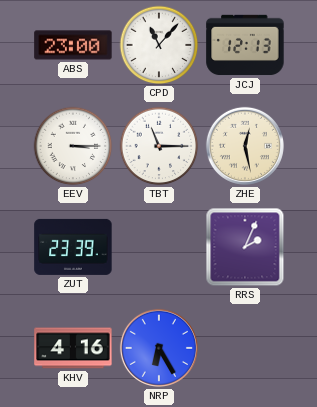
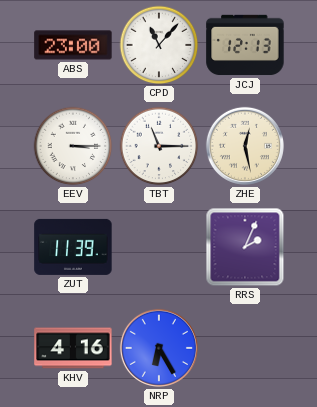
ZUT: 23:39 -> 11:39
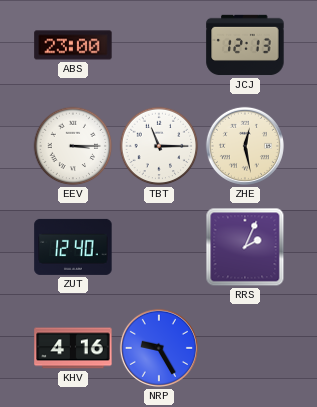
CPD: 11:07 -> none
ZUT: 11:39 -> 12:40
NRP: 6:25 -> 9:25
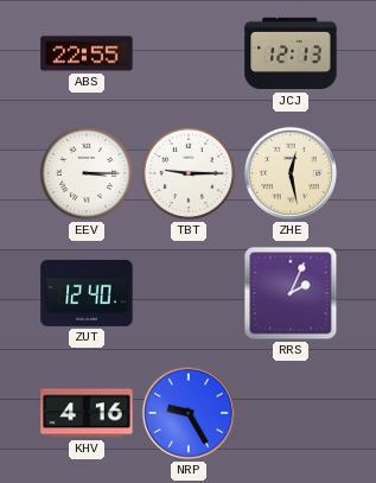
ABS: 23:00 -> 22:55
TBT: 11:15 -> 9:15
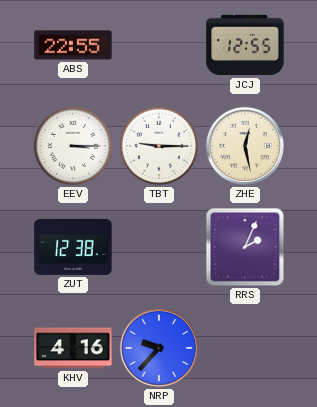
JCJ: 12:13 -> 12:55
ZUT: 12:40 -> 12:38
NRP: 9:25 -> 9:37
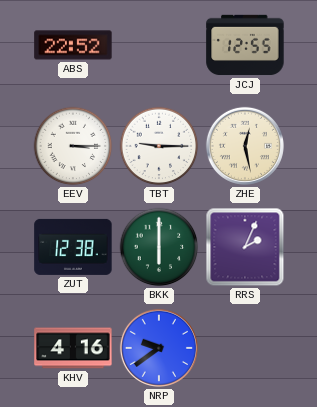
ABS: 22:55 -> 22:52
BKK: none -> 6:00
NRP: 9:37 -> 9:39
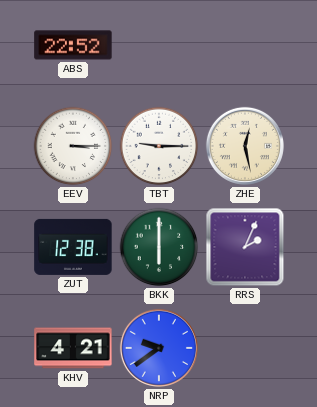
JCJ: 12:55 -> none
KHV: 4:16 -> 4:21
